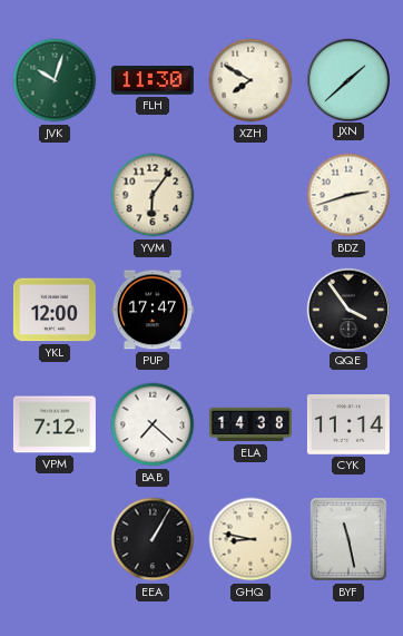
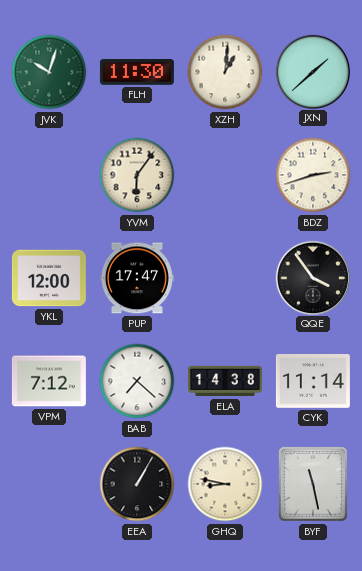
XZH: 7:50 -> 1:01
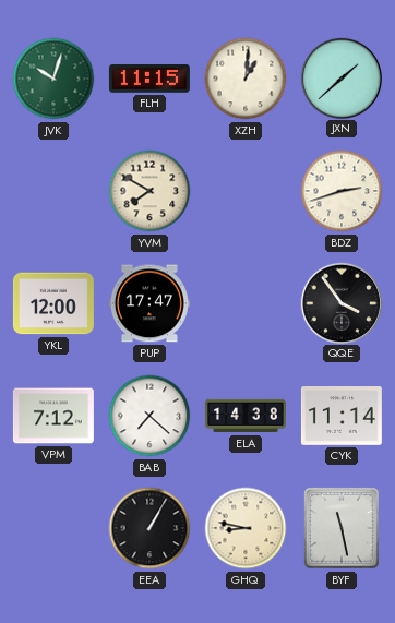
FLH: 11:30 -> 11:15
YVM: 6:06 -> 7:50
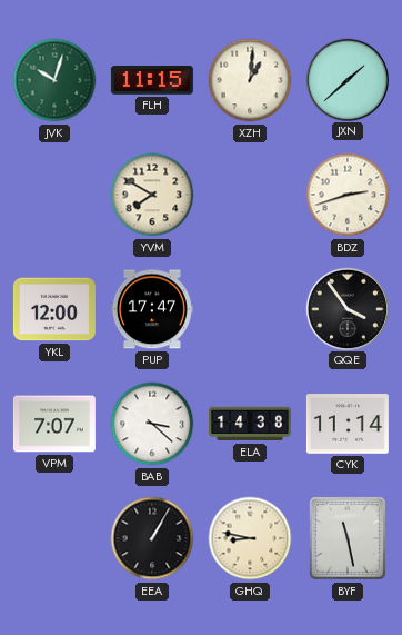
VPM: 7:12 -> 7:07
BAB: 7:22 -> 3:22
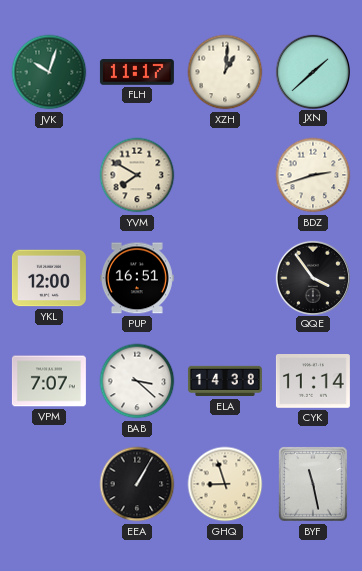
FLH: 11:15 -> 11:17
PUP: 17:47 -> 16:51
GHQ: 8:47 -> 8:57
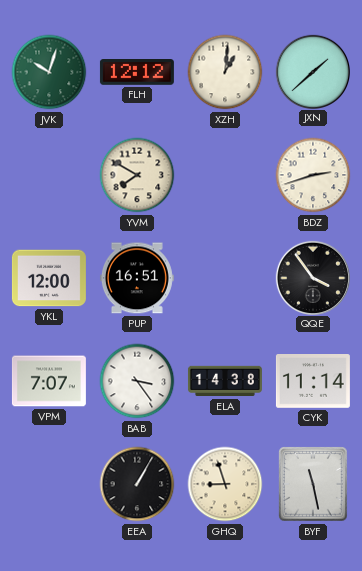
FLH: 11:17 -> 12:12
BAB: 3:22 -> 3:24
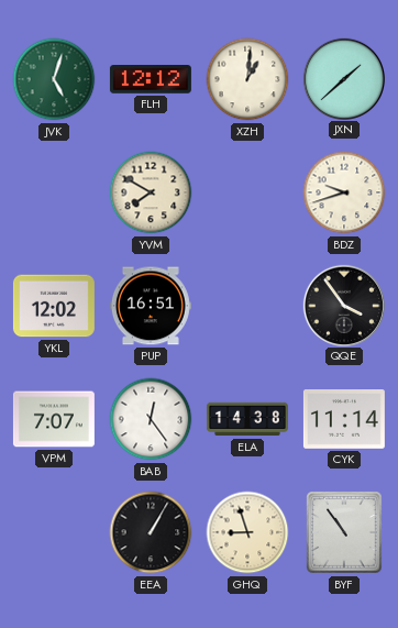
JVK: 10:03 -> 5:03
BDZ: 2:42 -> 9:42
YKL: 12:00 -> 12:02
BAB: 3:24 -> 12:24
BYF: 11:28 -> 10:54
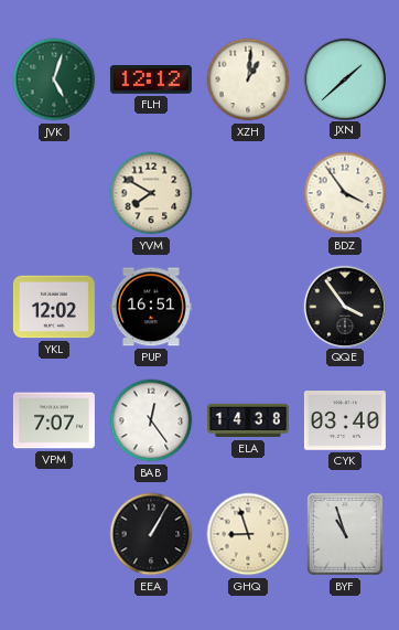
BDZ: 9:42 -> 3:54
CYK: 11:14 -> 03:40
BYF: 10:54 -> 10:57
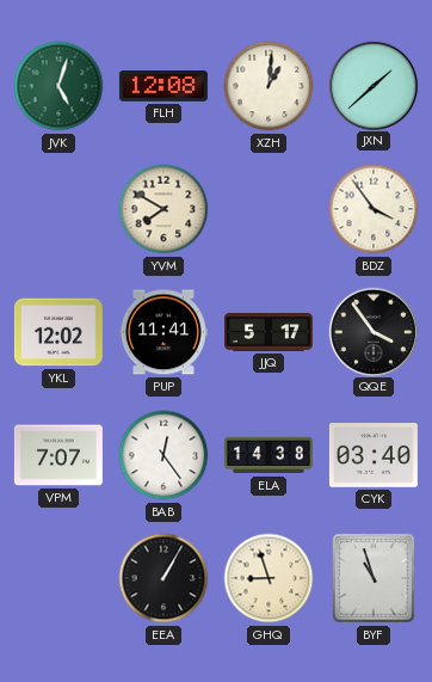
FLH: 12:12 -> 12:08
PUP: 16:51 -> 11:41
JJQ: none -> 5:17
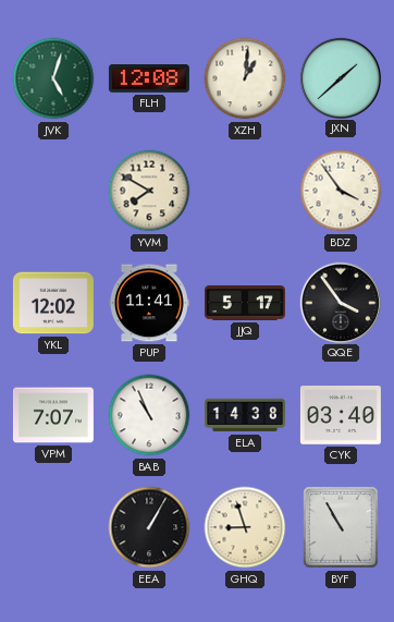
BAB: 12:24 -> 10:56
BYF: 10:57 -> 10:55
